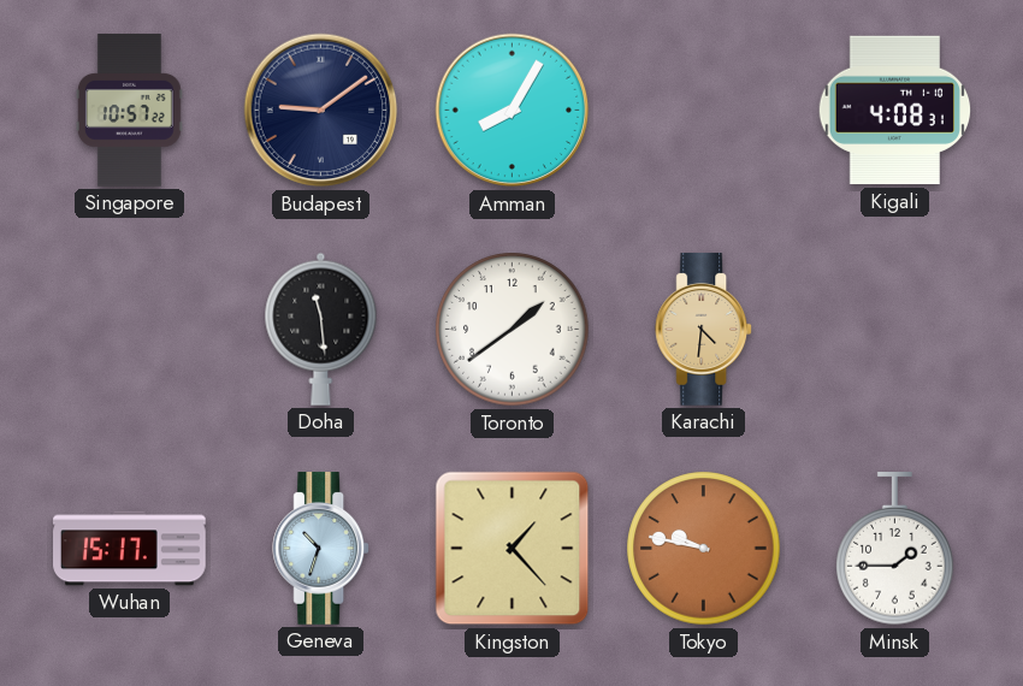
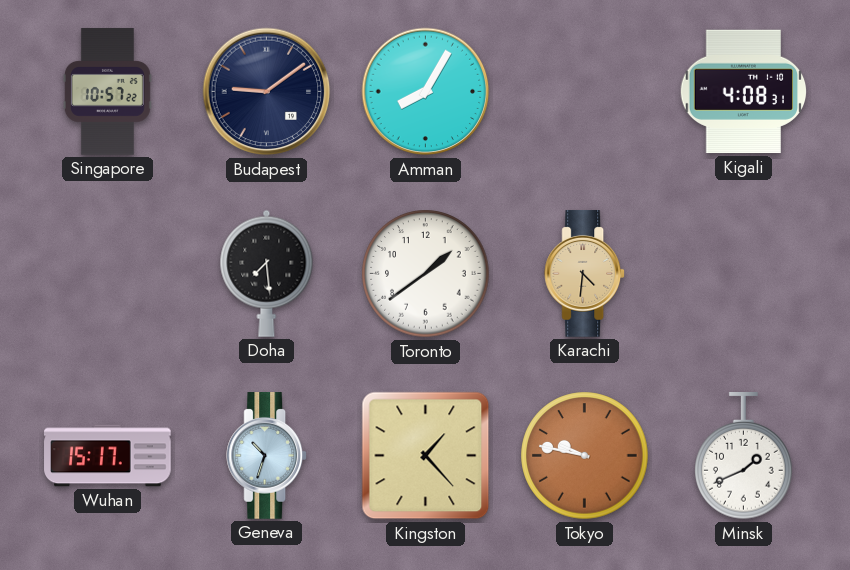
Doha: 11:29 -> 7:29
Minsk: 1:45 -> 1:41
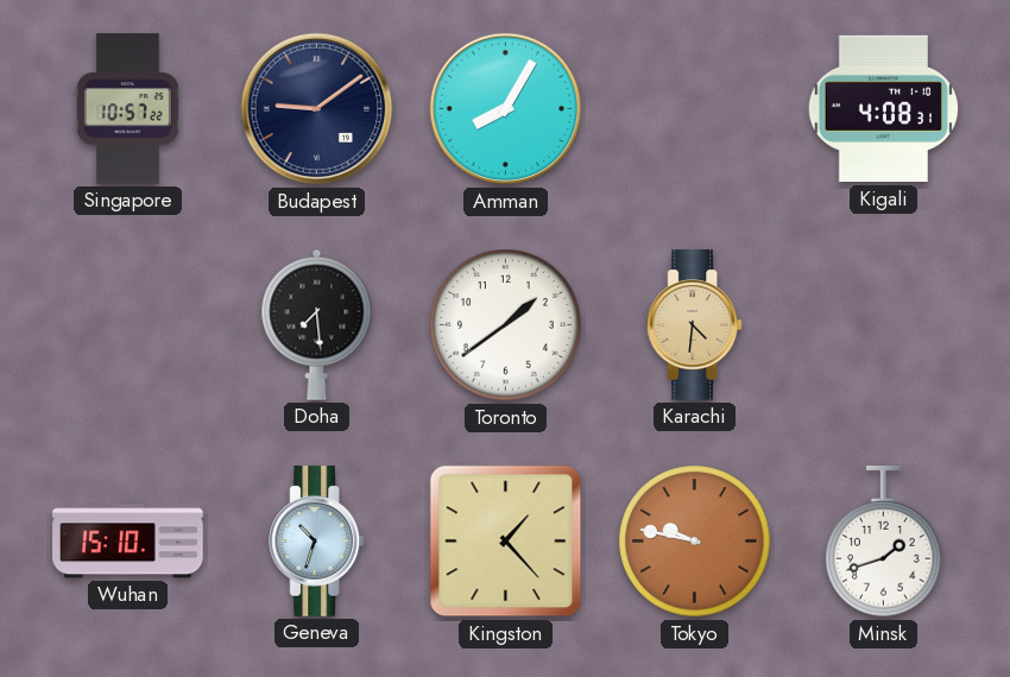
Wuhan: 15:17 -> 15:10
Minsk: 1:41 -> 1:42
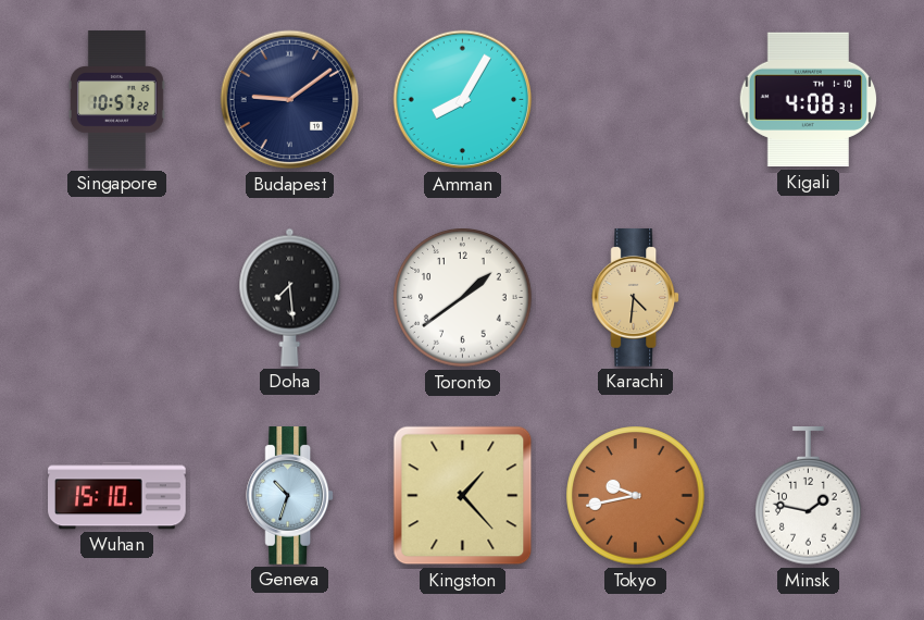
Tokyo: 9:47 -> 9:43
Minsk: 1:42 -> 1:47
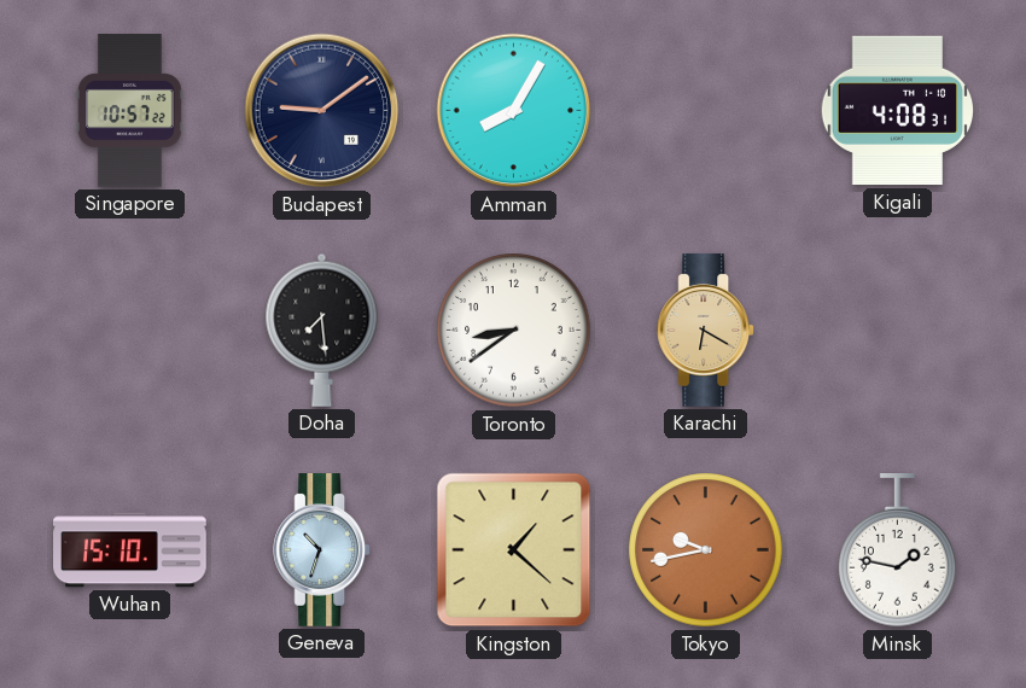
Toronto: 1:39 -> 8:39
Karachi: 4:31 -> 6:20
Kingston: 1:23 -> 1:22
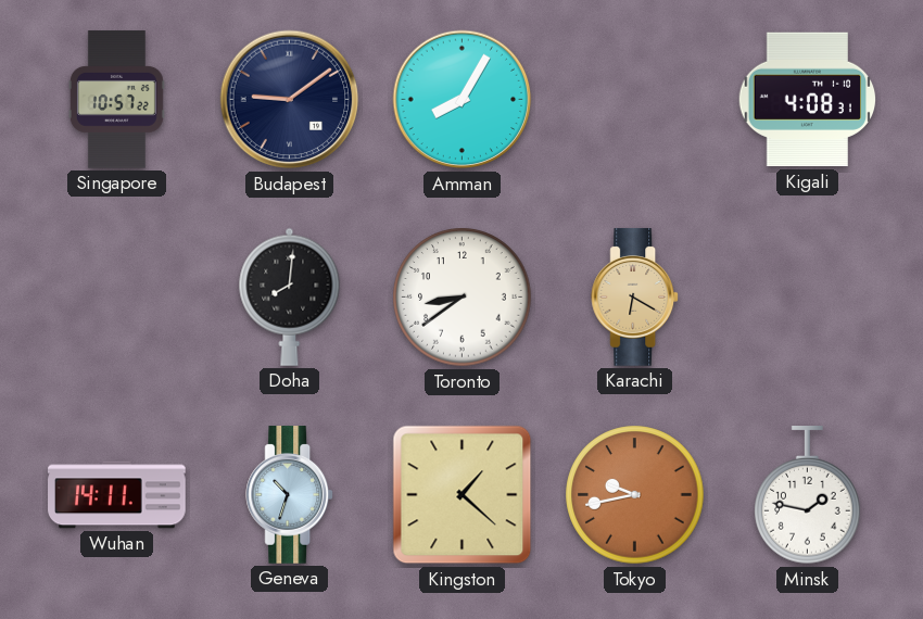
Doha: 7:29 -> 8:01
Wuhan: 15:10 -> 14:11
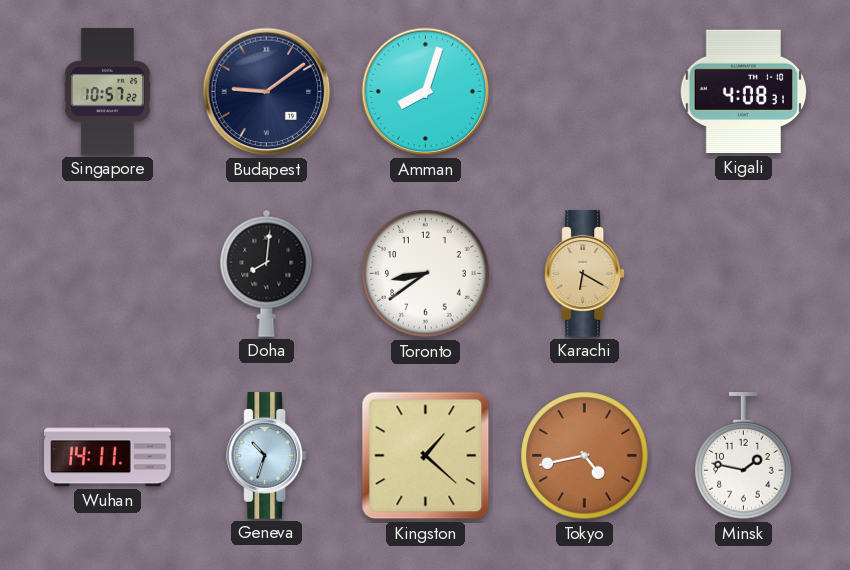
Amman: 8:05 -> 8:03
Tokyo: 9:43 -> 4:43
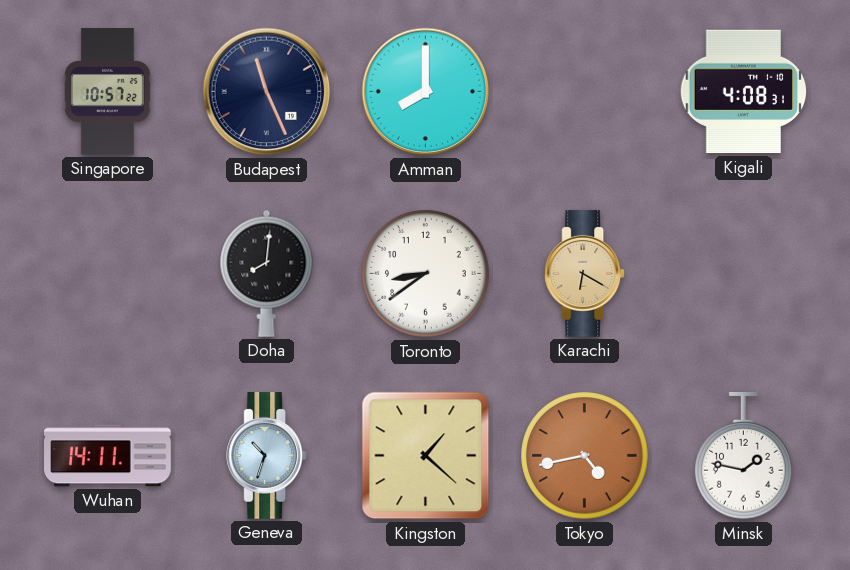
Budapest: 9:09 -> 11:26
Amman: 8:03 -> 8:00
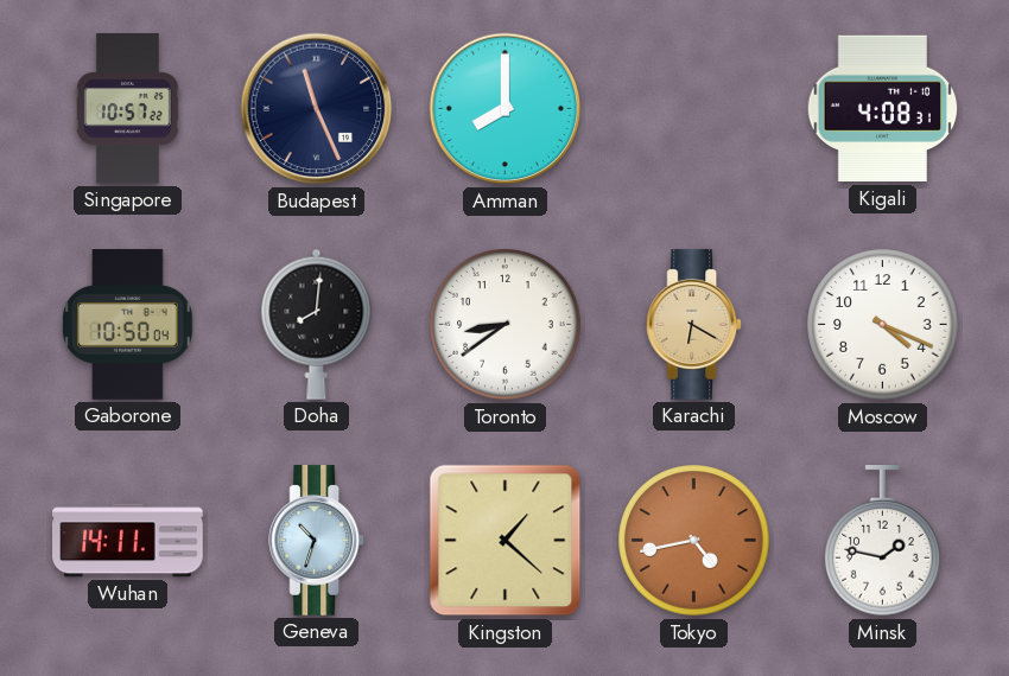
Gaborone: none -> 10:50
Moscow: none -> 4:19
